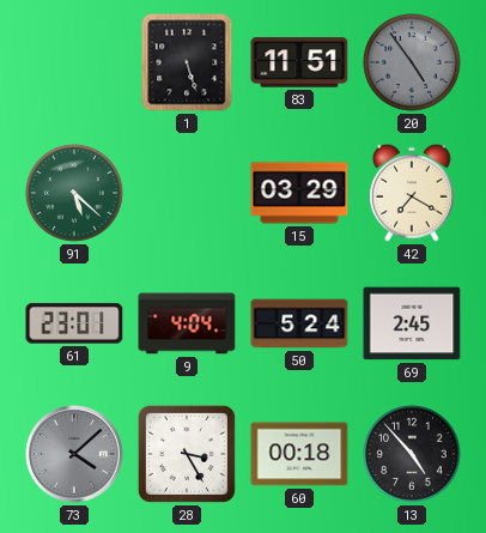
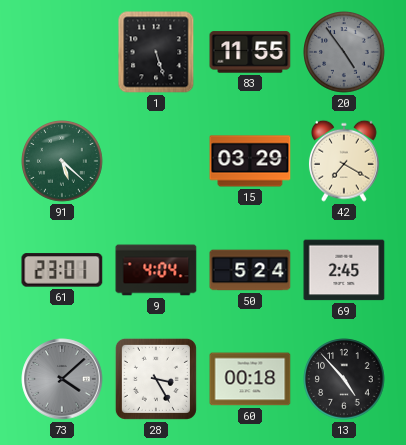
83: 11:51 -> 11:55
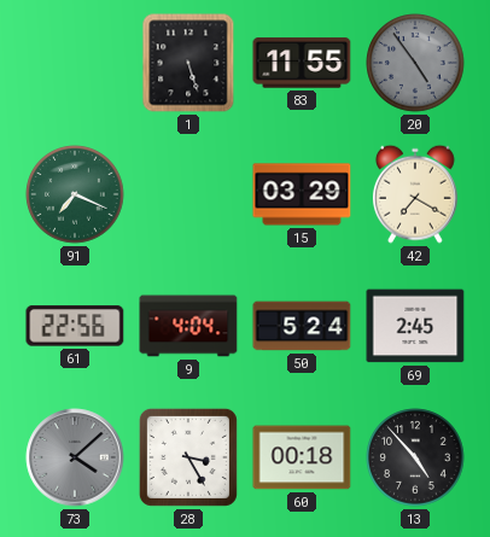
91: 5:22 -> 7:19
61: 23:01 -> 22:56
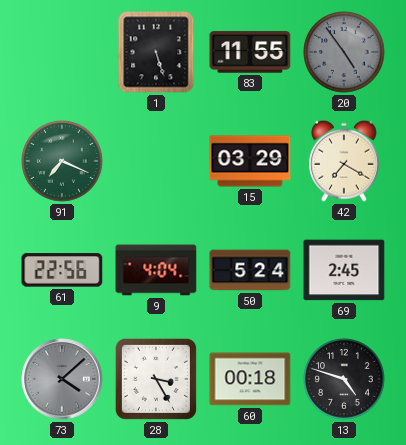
13: 4:53 -> 4:48
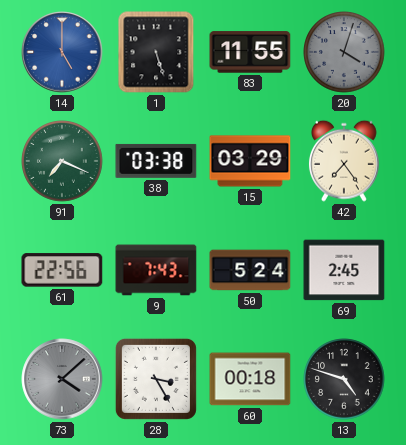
14: none -> 5:00
20: 4:54 -> 4:03
38: none -> 03:38
42: 7:20 -> 7:24
9: 4:04 -> 7:43
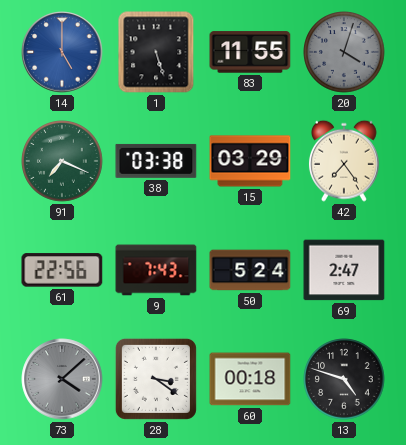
69: 2:45 -> 2:47
28: 3:25 -> 3:21
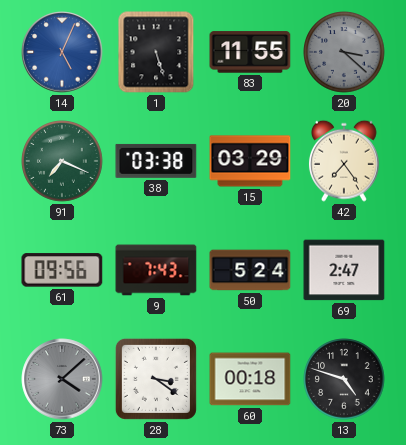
14: 5:00 -> 5:04
20: 4:03 -> 3:22
61: 22:56 -> 09:56
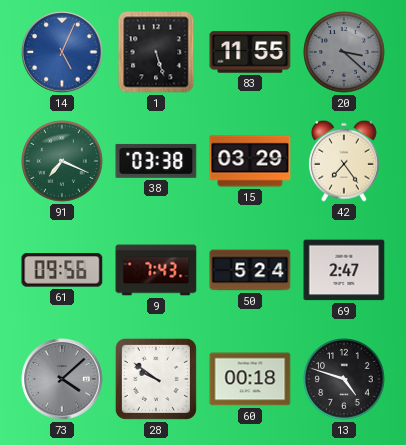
28: 3:21 -> 9:51
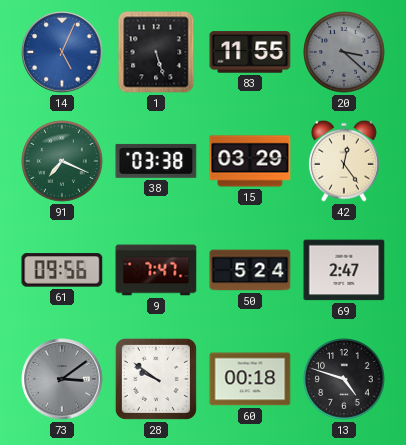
42: 7:24 -> 12:24
9: 7:43 -> 7:47
73: 4:08 -> 3:09
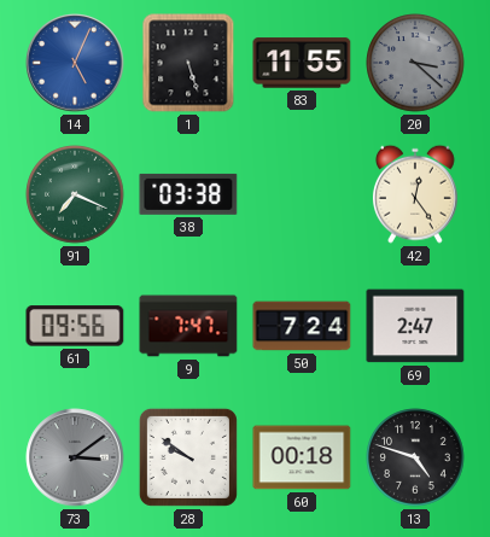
15: 03:29 -> none
50: 5:24 -> 7:24
